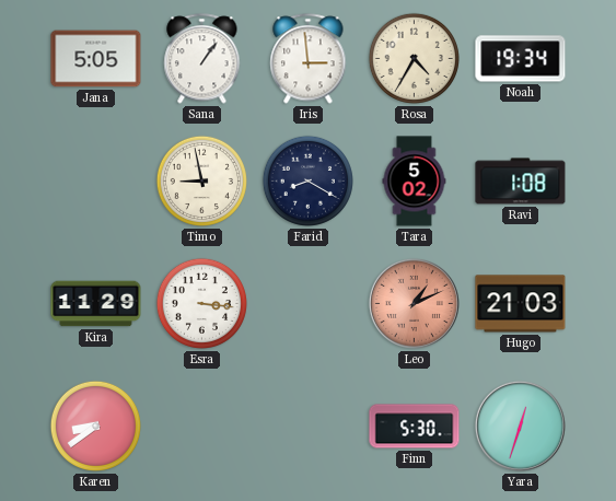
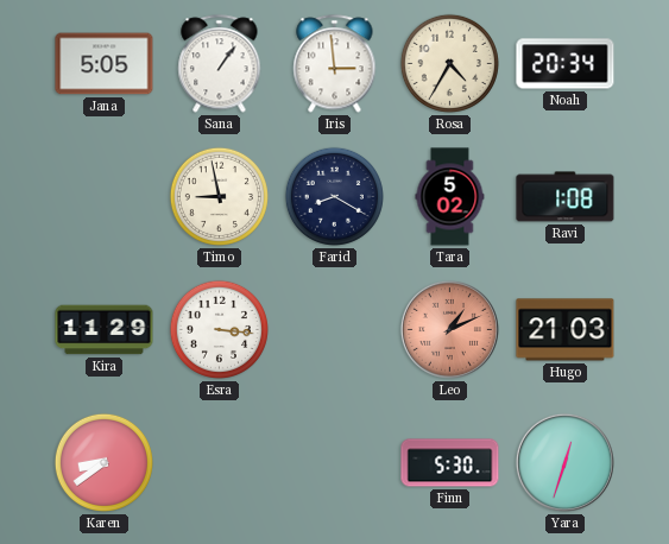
Noah: 19:34 -> 20:34
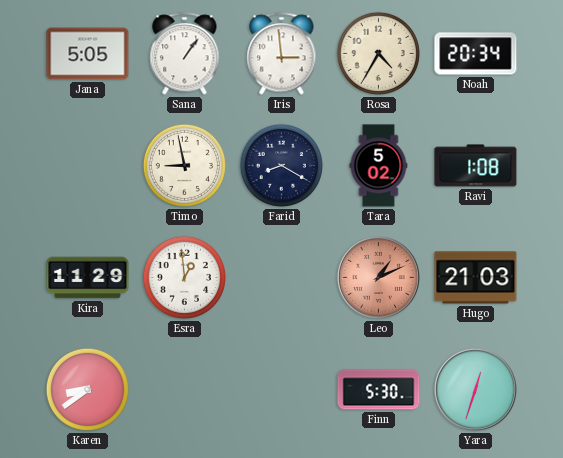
Esra: 3:16 -> 12:59
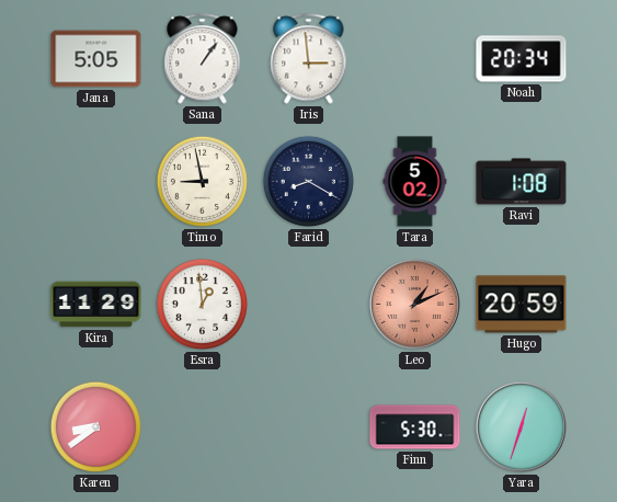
Rosa: 4:35 -> none
Hugo: 21:03 -> 20:59
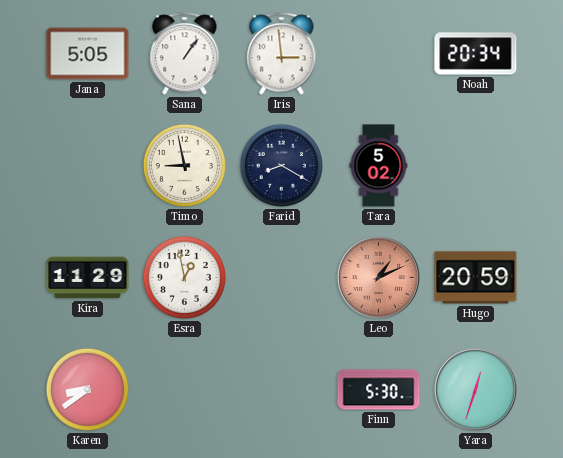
Ravi: 1:08 -> none
Esra: 12:59 -> 12:58
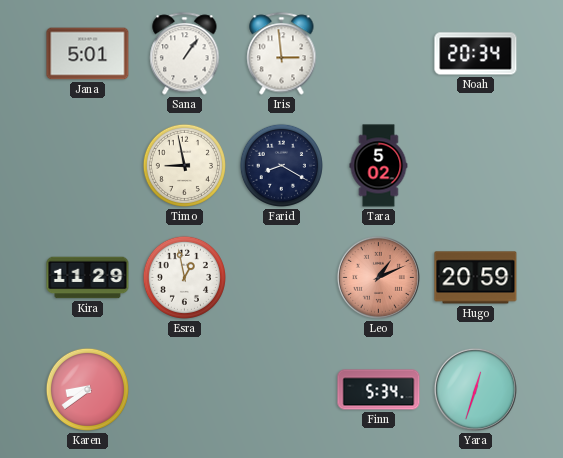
Jana: 5:05 -> 5:01
Finn: 5:30 -> 5:34
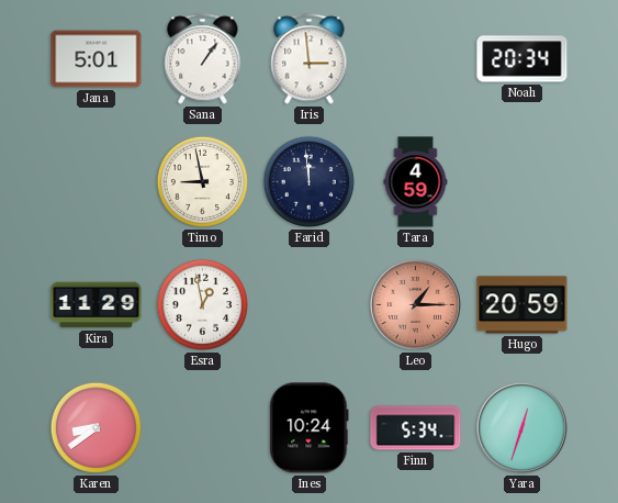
Farid: 8:20 -> 11:59
Tara: 5:02 -> 4:59
Leo: 1:11 -> 1:15
Ines: none -> 10:24
